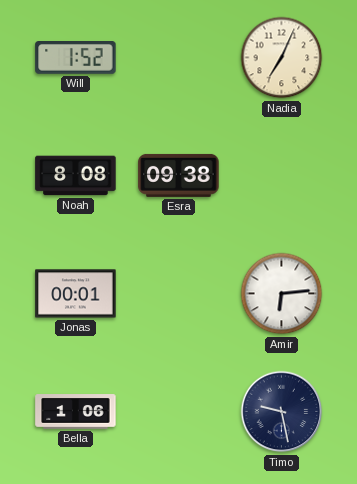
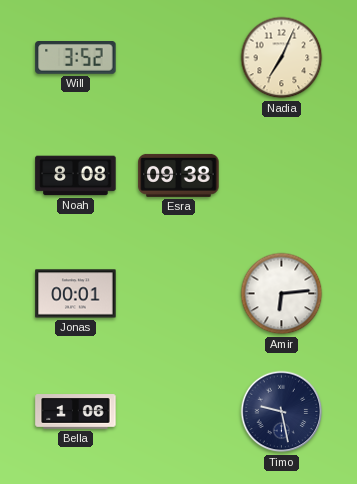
Will: 1:52 -> 3:52
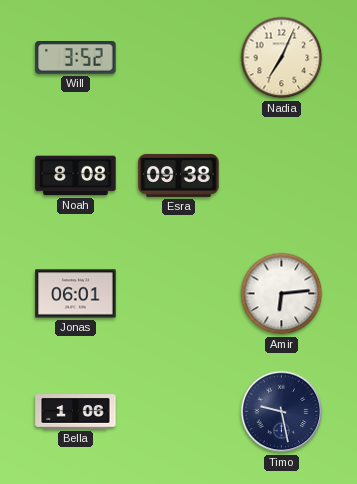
Jonas: 00:01 -> 06:01
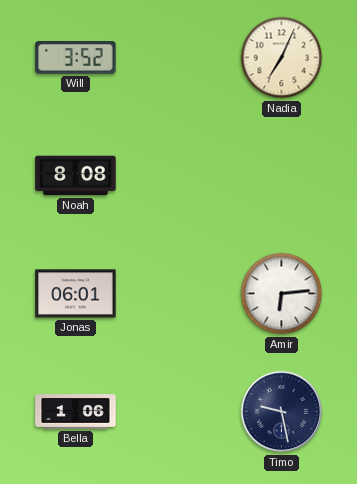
Esra: 09:38 -> none
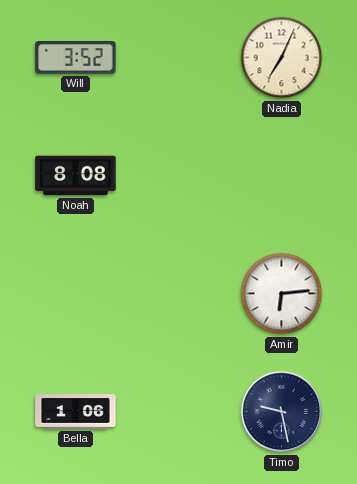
Jonas: 06:01 -> none
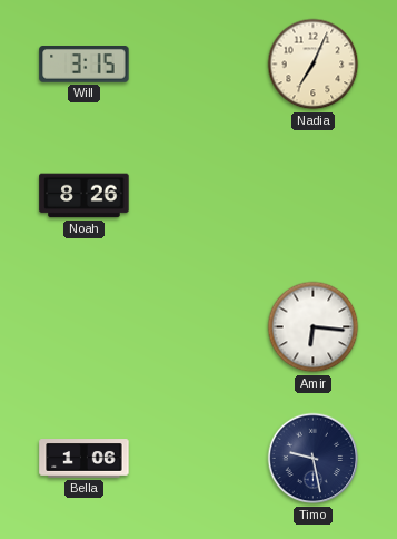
Will: 3:52 -> 3:15
Noah: 8:08 -> 8:26
Amir: 6:14 -> 6:16
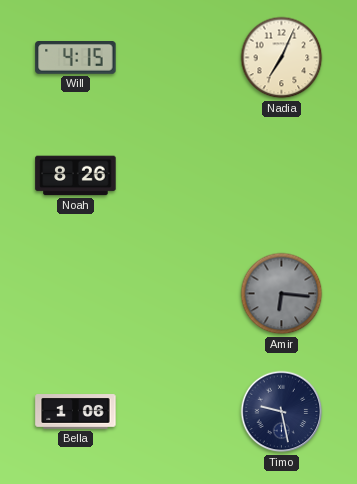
Will: 3:15 -> 4:15
Amir dial: white -> grey
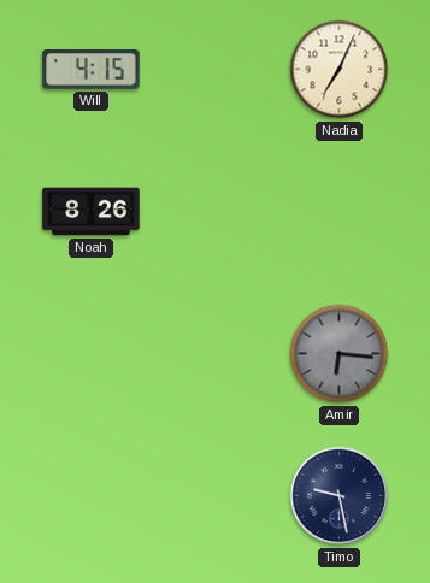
Bella: 1:06 -> none
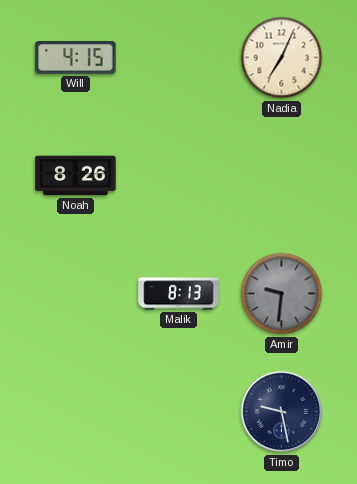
Malik: none -> 8:13
Amir: 6:16 -> 9:31
